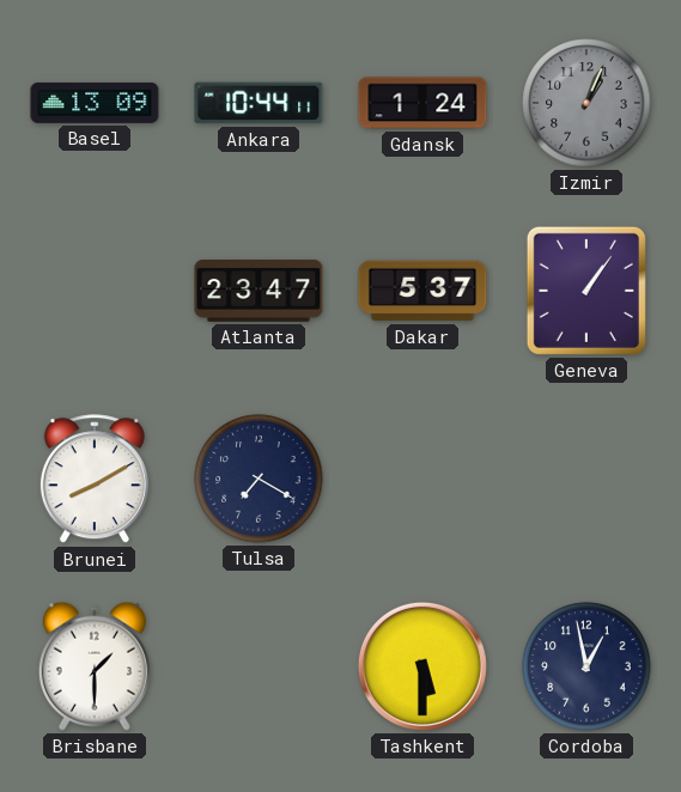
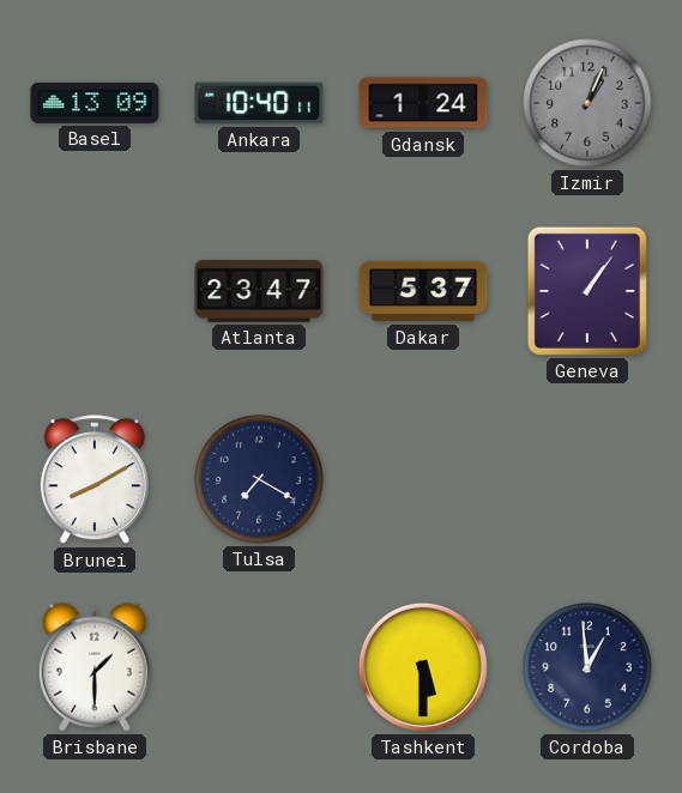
Ankara: 10:44 -> 10:40
Cordoba: 12:58 -> 12:59
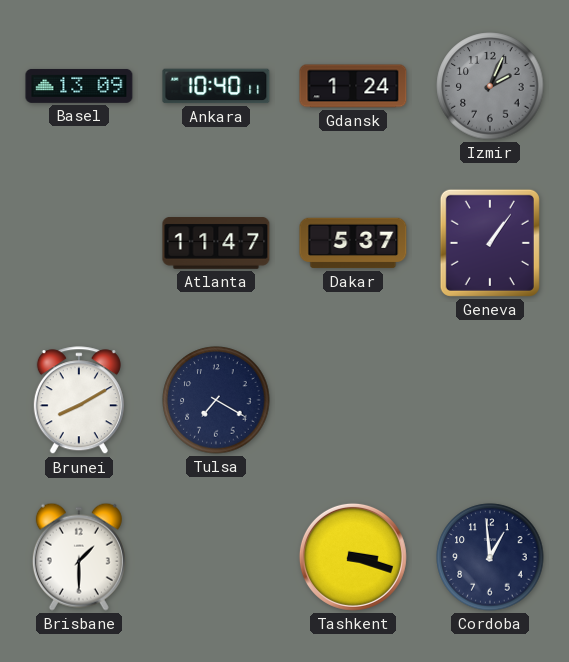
Izmir: 1:04 -> 2:04
Atlanta: 23:47 -> 11:47
Tashkent: 5:30 -> 3:18
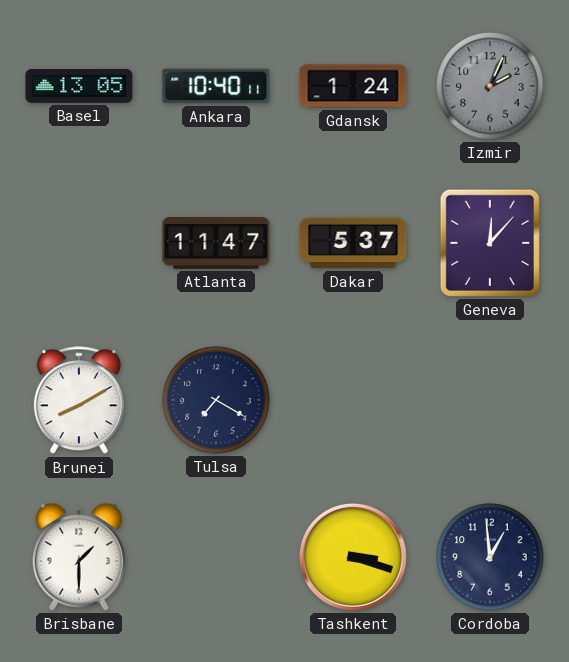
Basel: 13:09 -> 13:05
Geneva: 1:06 -> 12:07
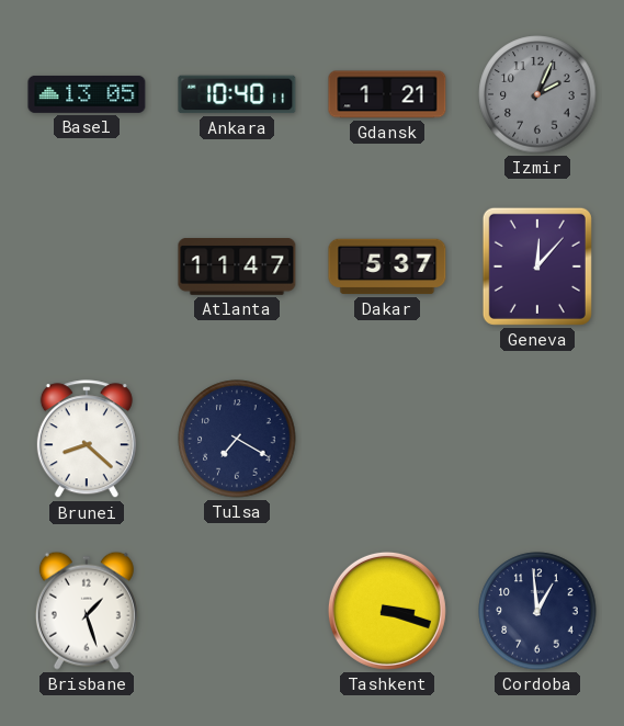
Gdansk: 1:24 -> 1:21
Brunei: 8:10 -> 8:22
Brisbane: 1:30 -> 1:27
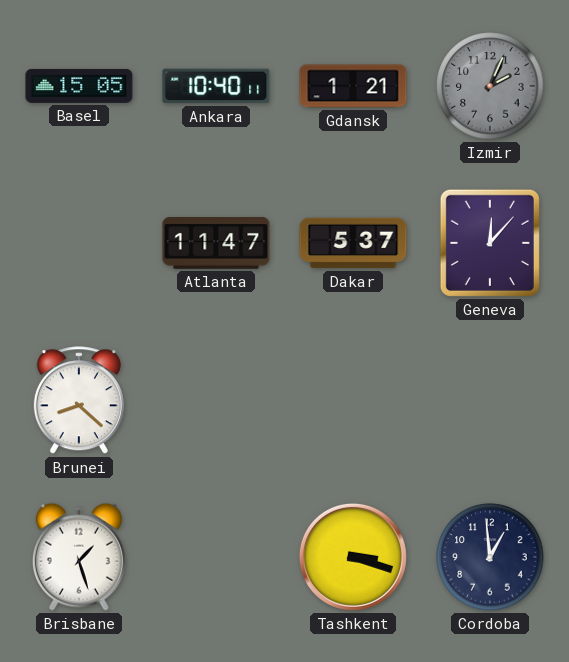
Basel: 13:05 -> 15:05
Tulsa: 7:20 -> none
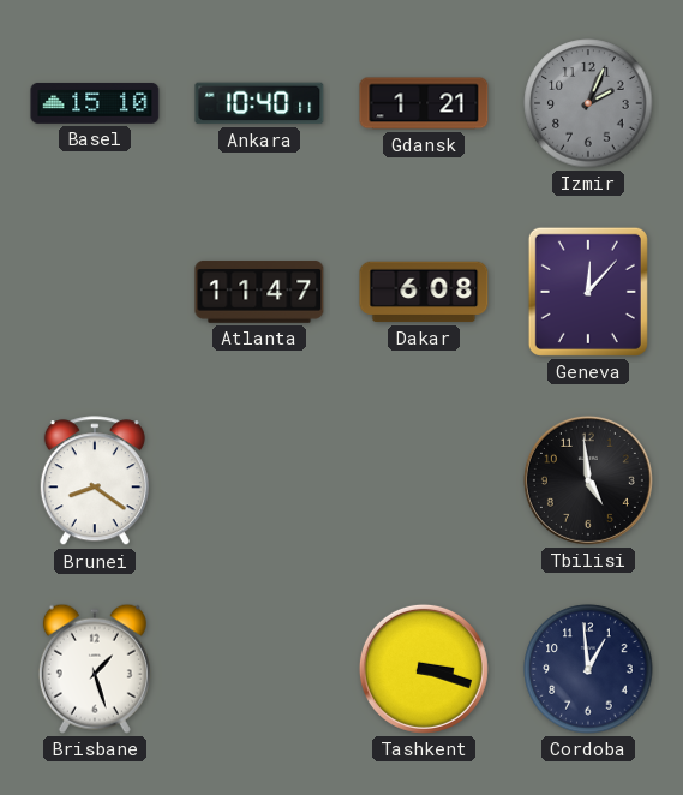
Basel: 15:05 -> 15:10
Dakar: 5:37 -> 6:08
Brunei: 8:22 -> 8:21
Tbilisi: none -> 4:59
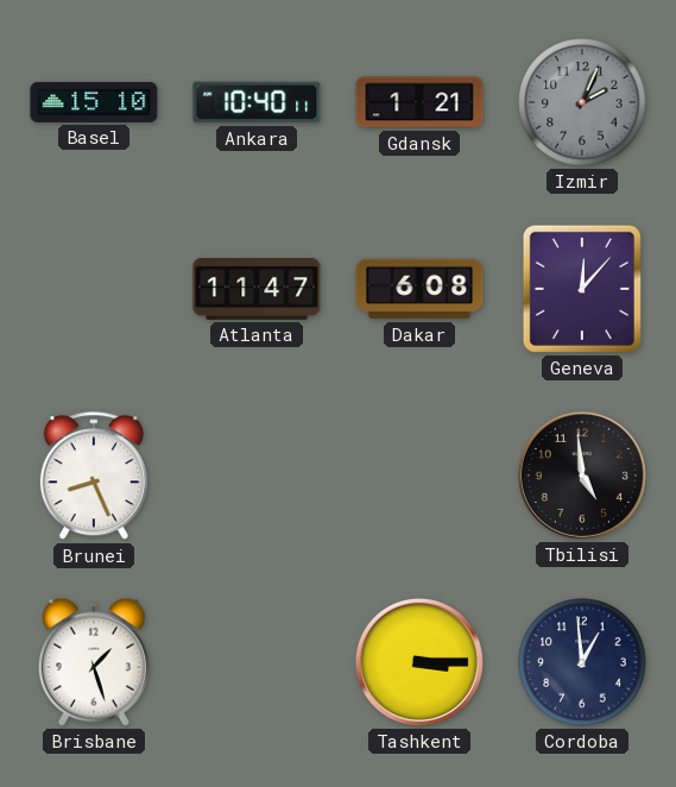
Brunei: 8:21 -> 8:26
Tashkent: 3:18 -> 3:15
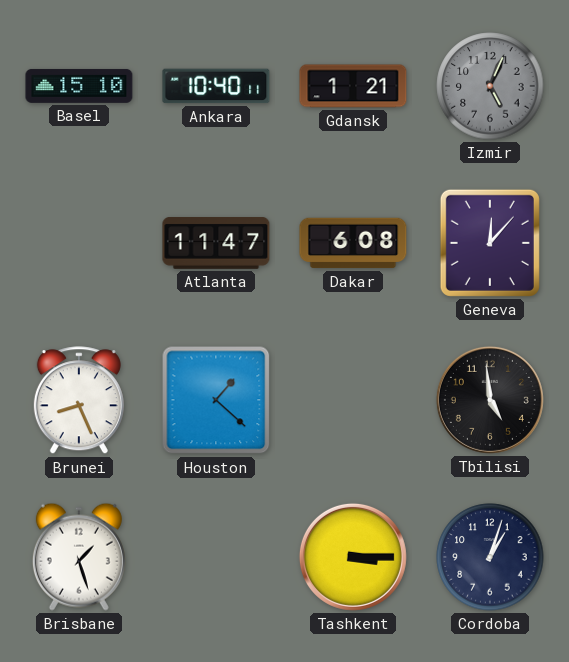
Izmir: 2:04 -> 5:04
Houston: none -> 1:22
Cordoba: 12:59 -> 1:03
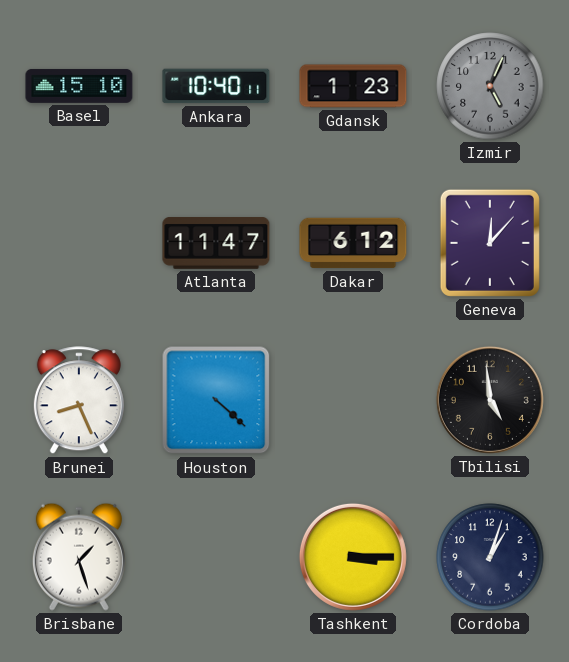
Gdansk: 1:21 -> 1:23
Dakar: 6:08 -> 6:12
Houston: 1:22 -> 4:22
